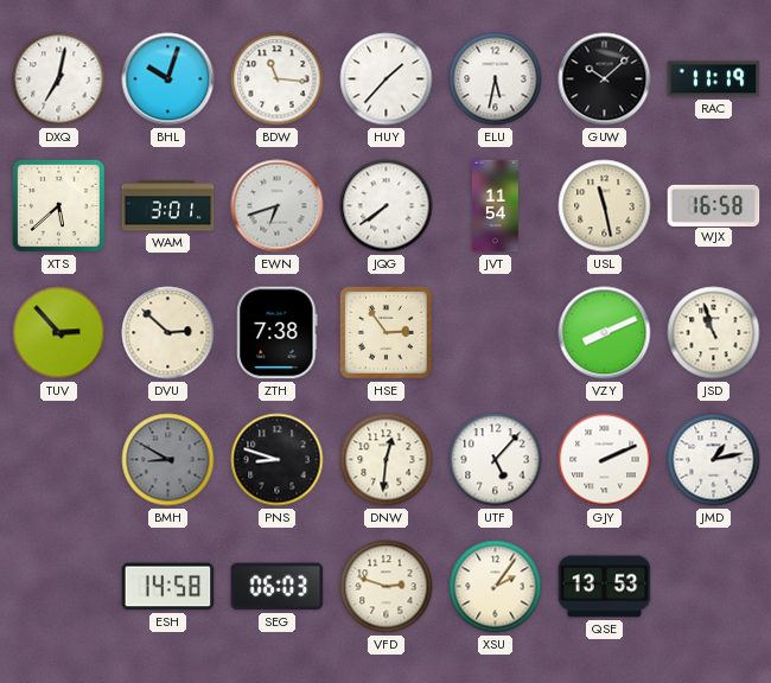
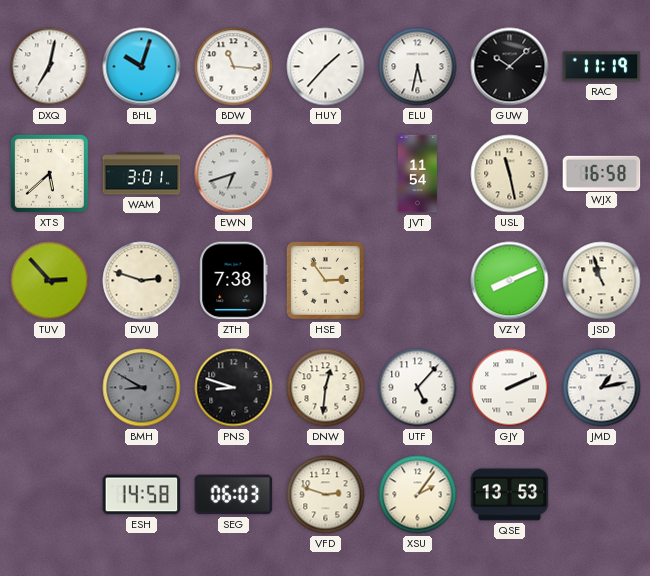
JQG: 7:39 -> none
DVU: 2:52 -> 2:48
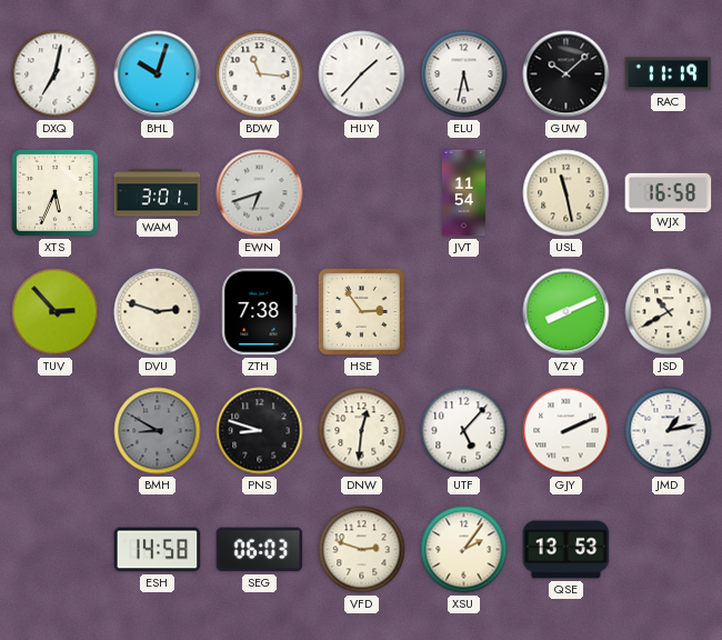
XTS: 5:38 -> 5:34
JSD: 10:57 -> 10:40
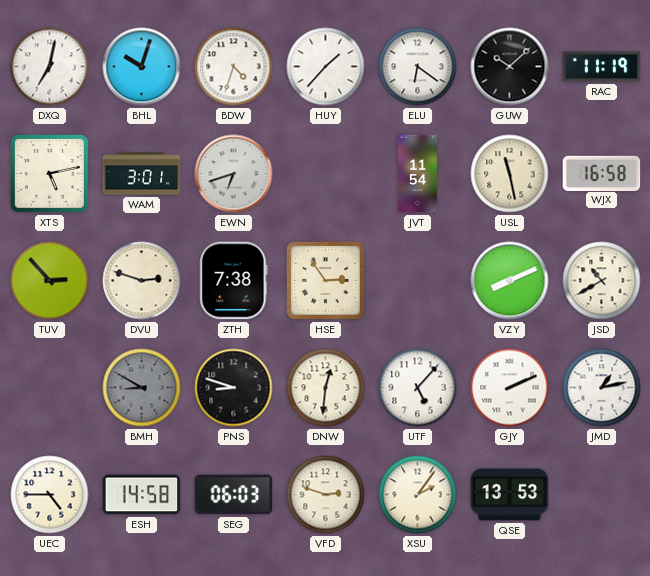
BDW: 11:16 -> 4:33
ELU: 5:32 -> 6:21
XTS: 5:34 -> 5:13
UEC: none -> 4:45
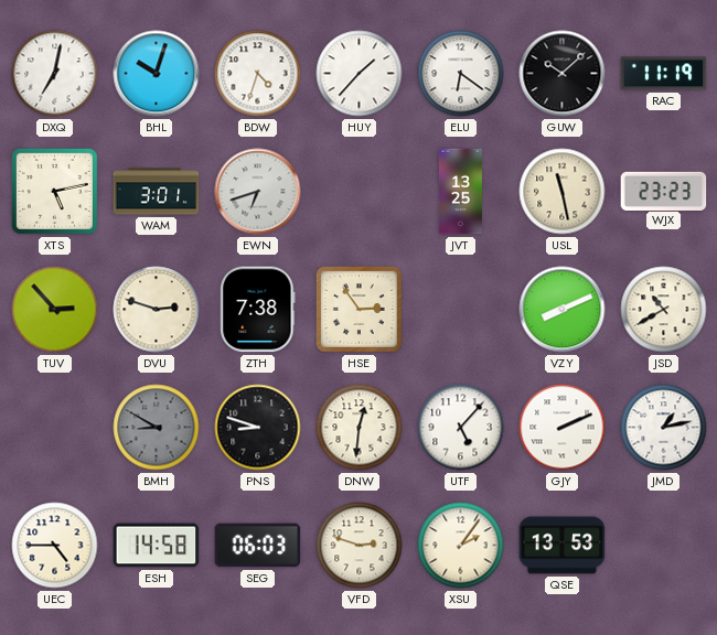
JVT: 11:54 -> 13:25
WJX: 16:58 -> 23:23
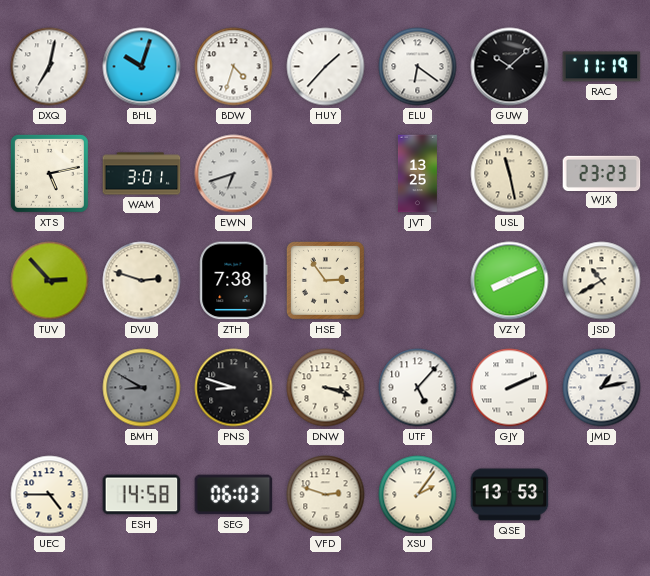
DNW: 12:31 -> 3:18
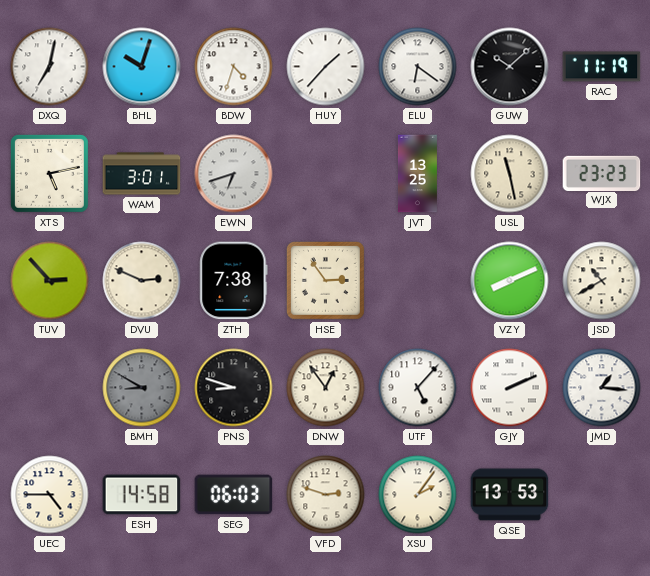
DVU: 2:48 -> 2:49
DNW: 3:18 -> 12:54
JMD: 1:13 -> 1:16
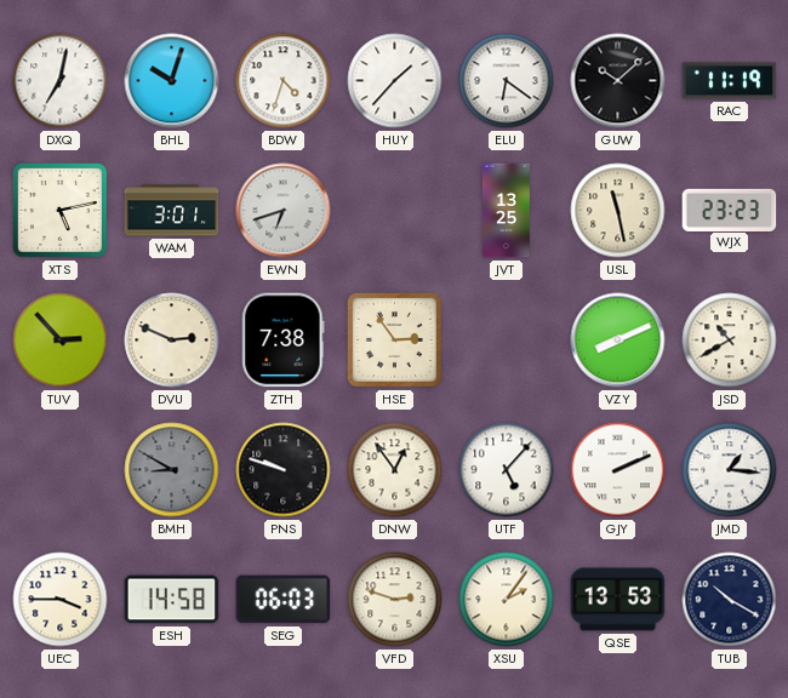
PNS: 8:48 -> 9:48
UEC: 4:45 -> 3:45
TUB: none -> 10:20
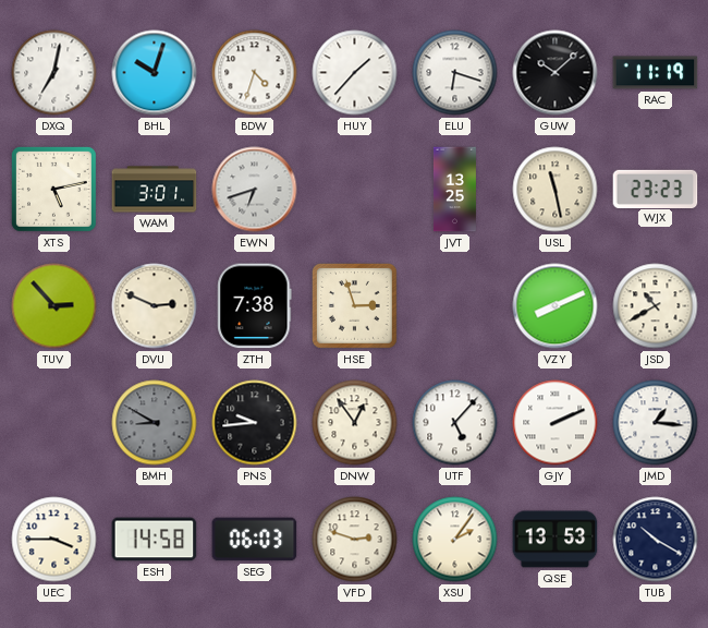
ELU: 6:21 -> 6:18
HSE: 2:54 -> 2:57
PNS: 9:48 -> 9:44
